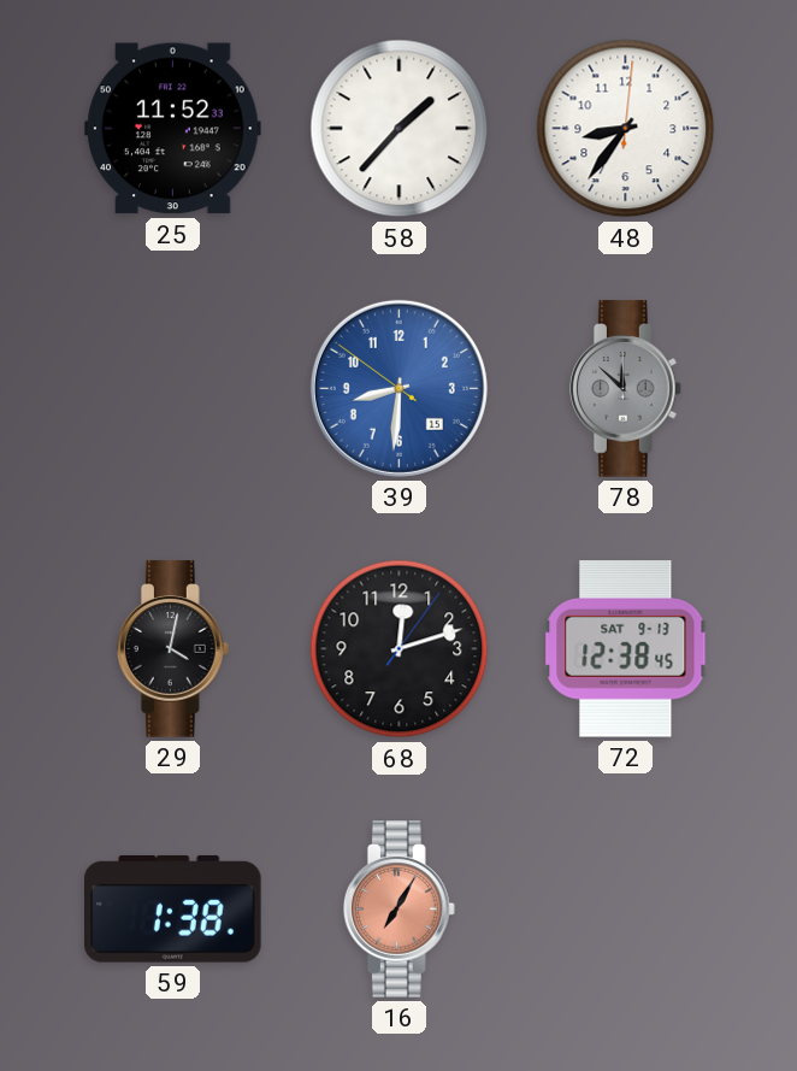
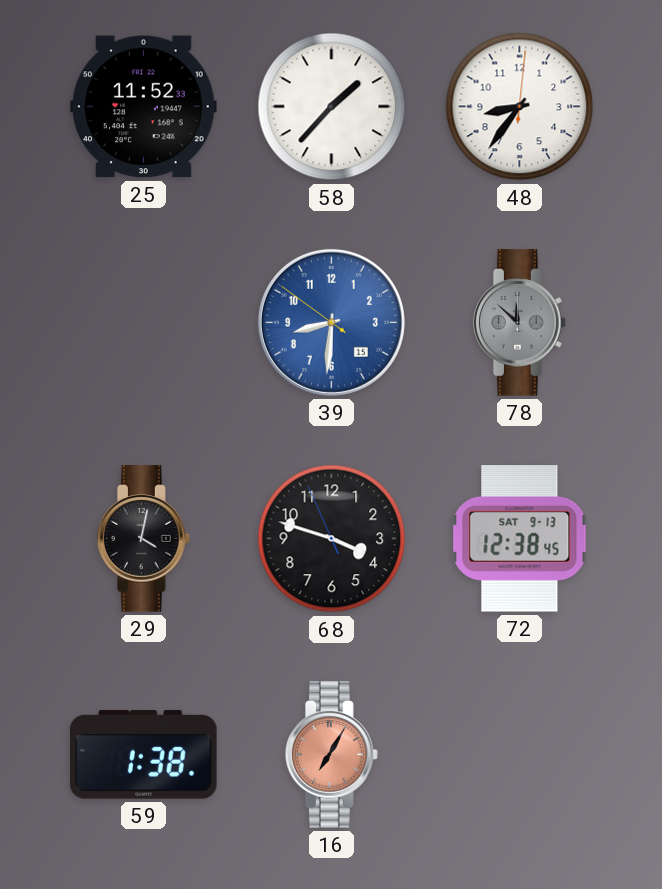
68: 12:12 -> 3:47
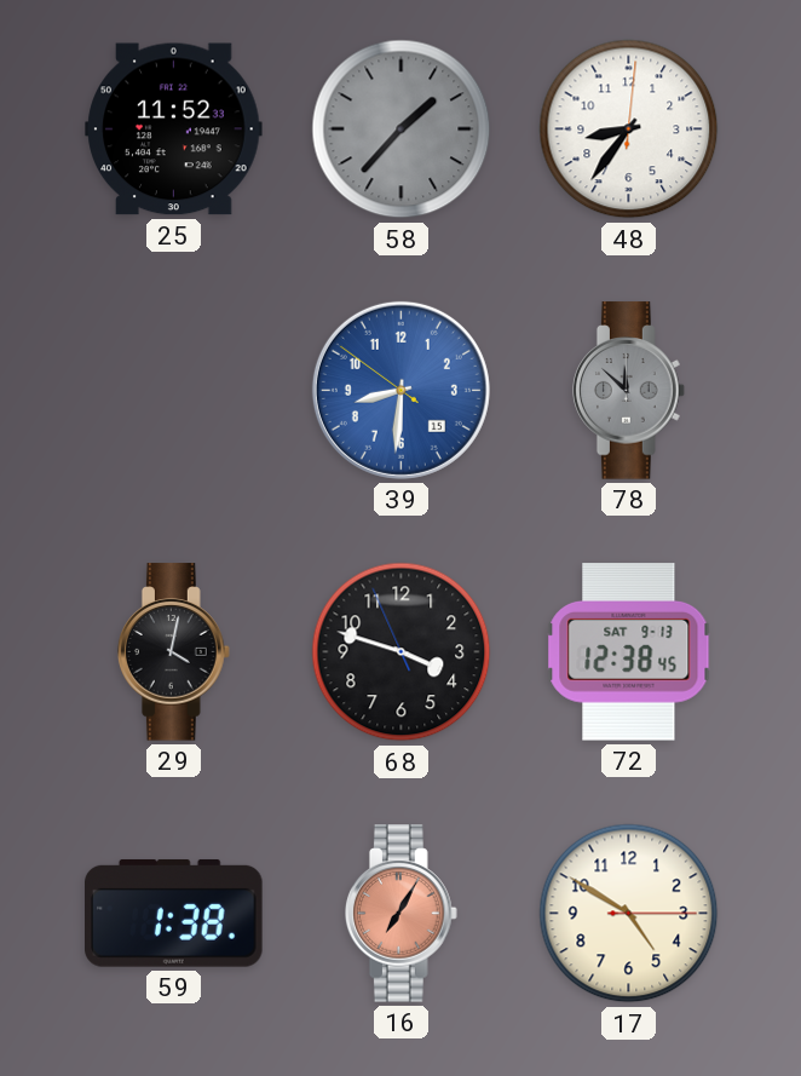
58 dial: white -> grey
17: none -> 4:50
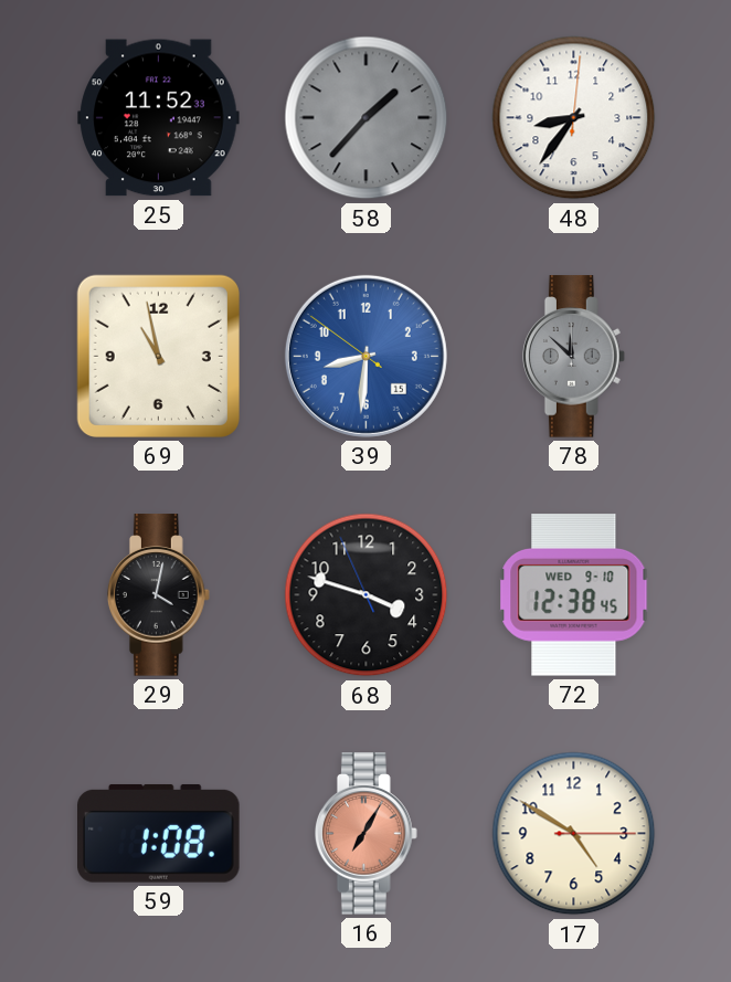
69: none -> 10:58
72 date: SAT 9-13 -> WED 9-10
59: 1:38 -> 1:08
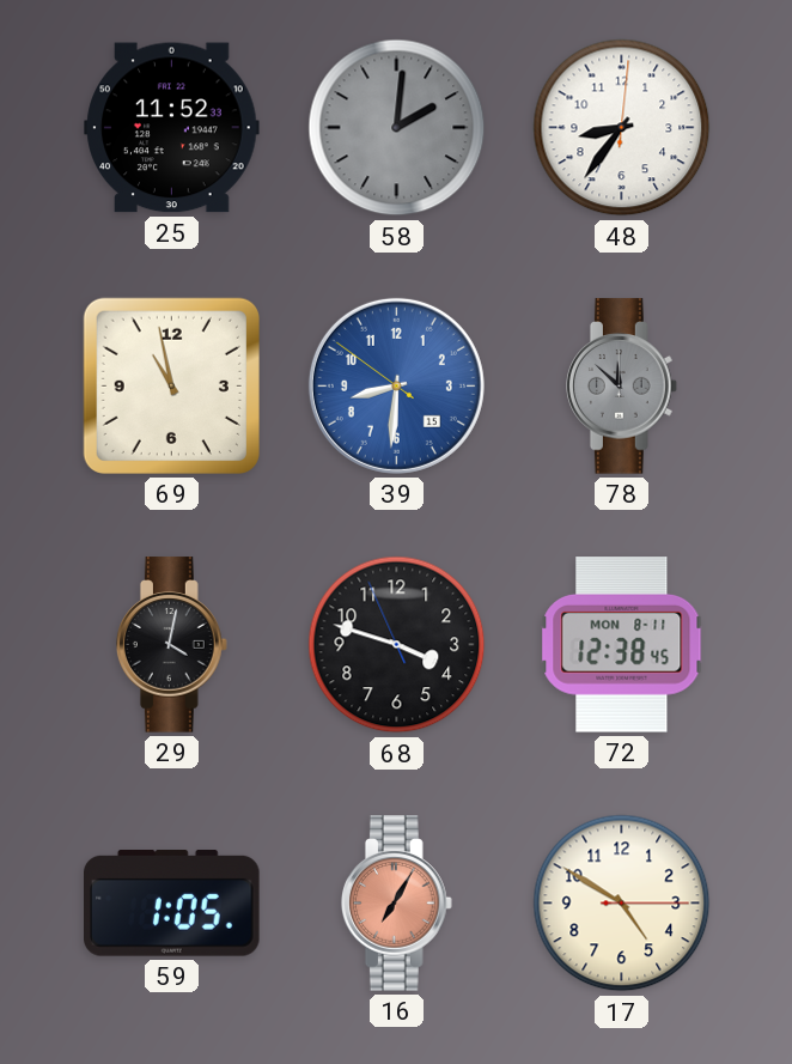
58: 1:37 -> 2:01
72 date: WED 9-10 -> MON 8-11
59: 1:08 -> 1:05
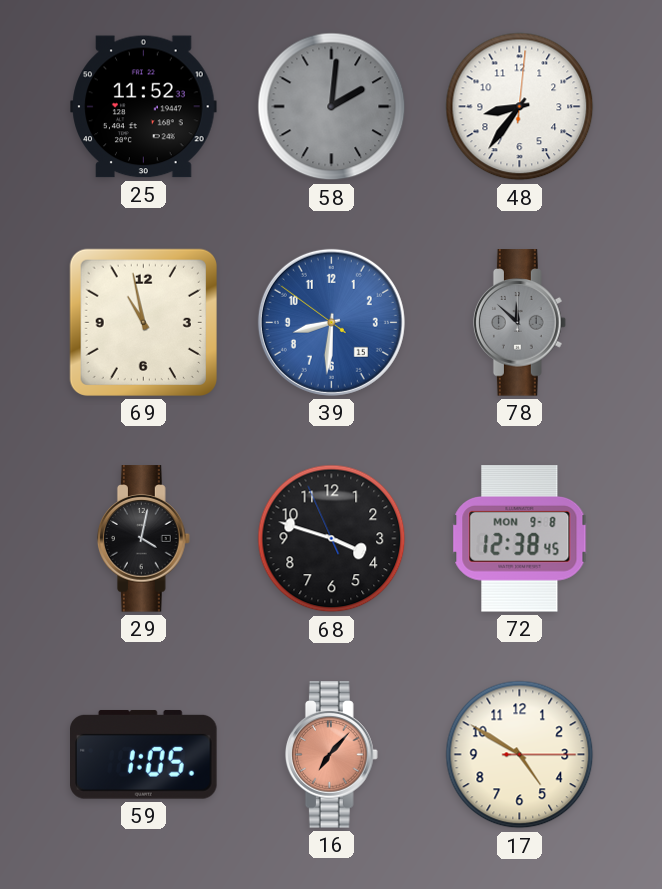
72 date: MON 8-11 -> MON 9-8
16: 7:05 -> 7:07
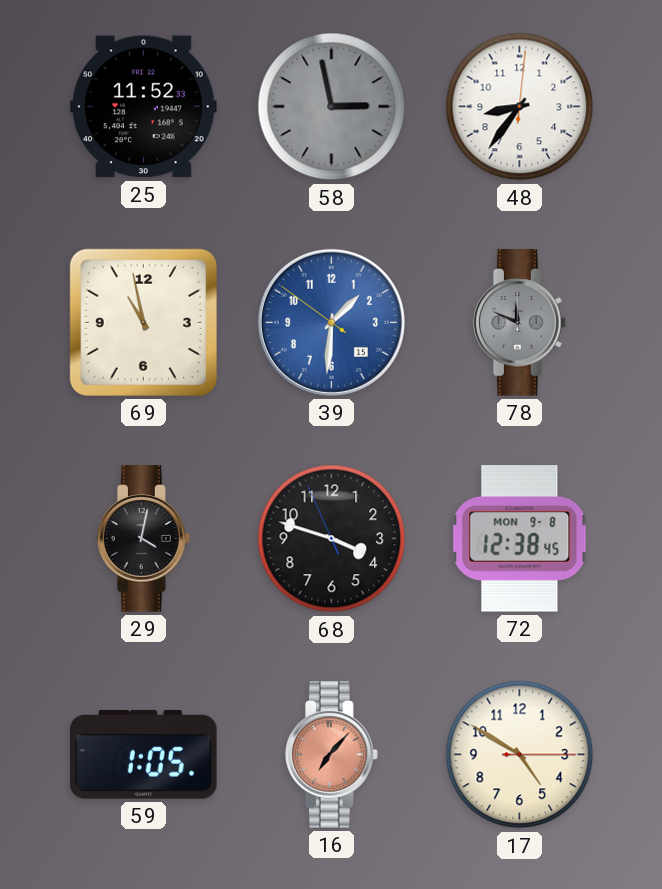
58: 2:01 -> 2:58
39: 8:30 -> 1:30
78: 11:52 -> 11:49
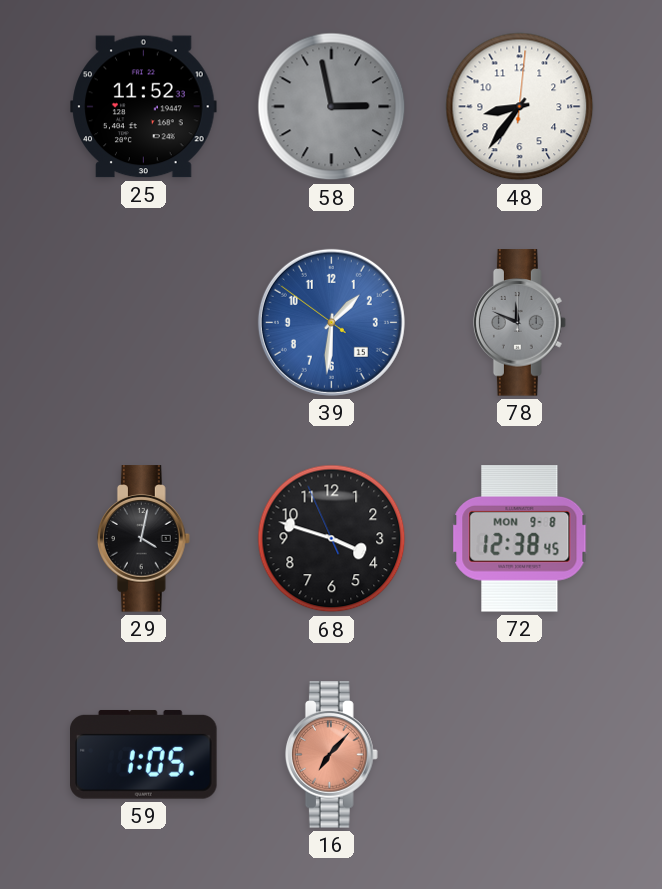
69: 10:58 -> none
17: 4:50 -> none
